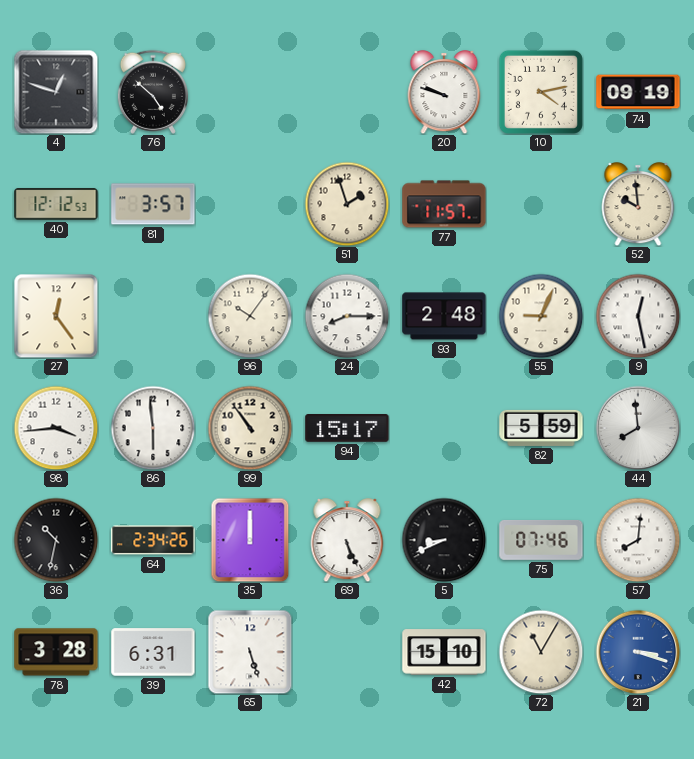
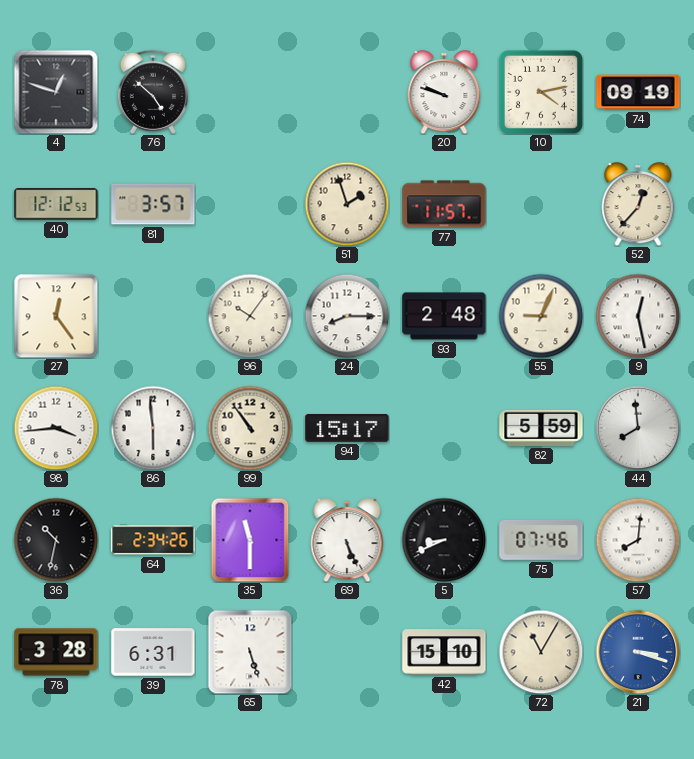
52: 9:59 -> 12:37
35: 12:00 -> 11:30
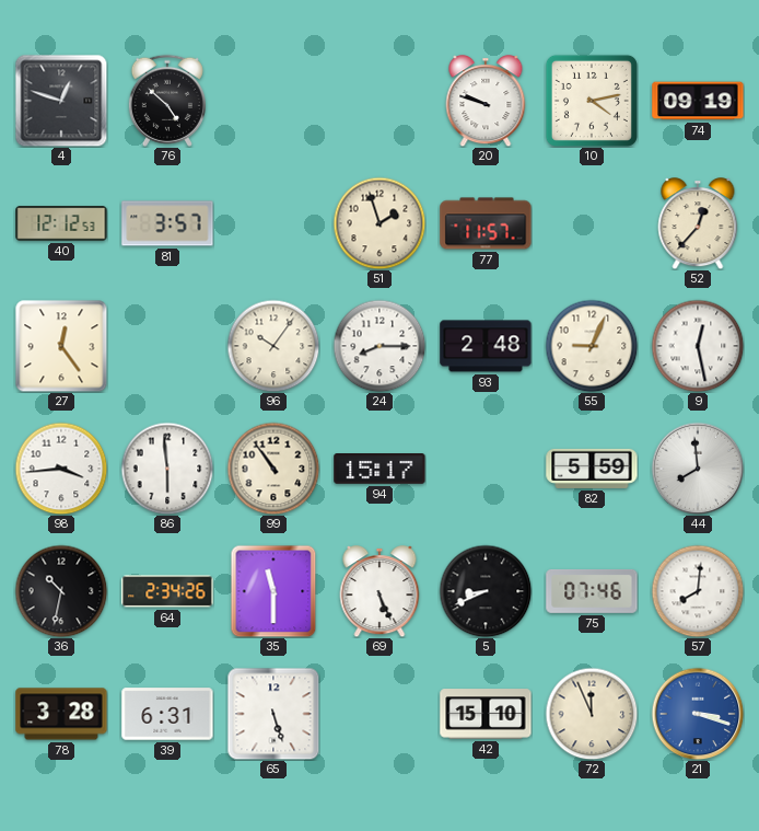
72: 11:05 -> 11:56
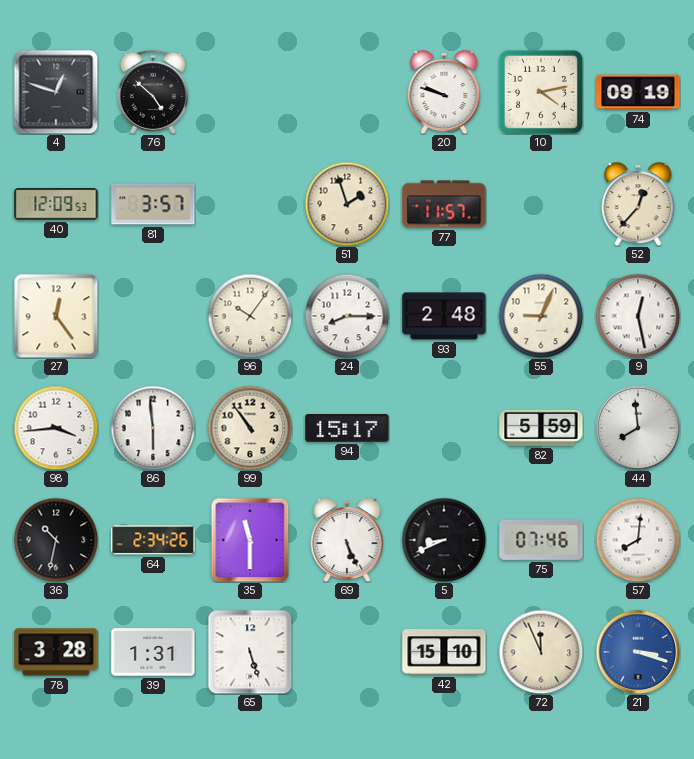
40: 12:12 -> 12:09
39: 6:31 -> 1:31
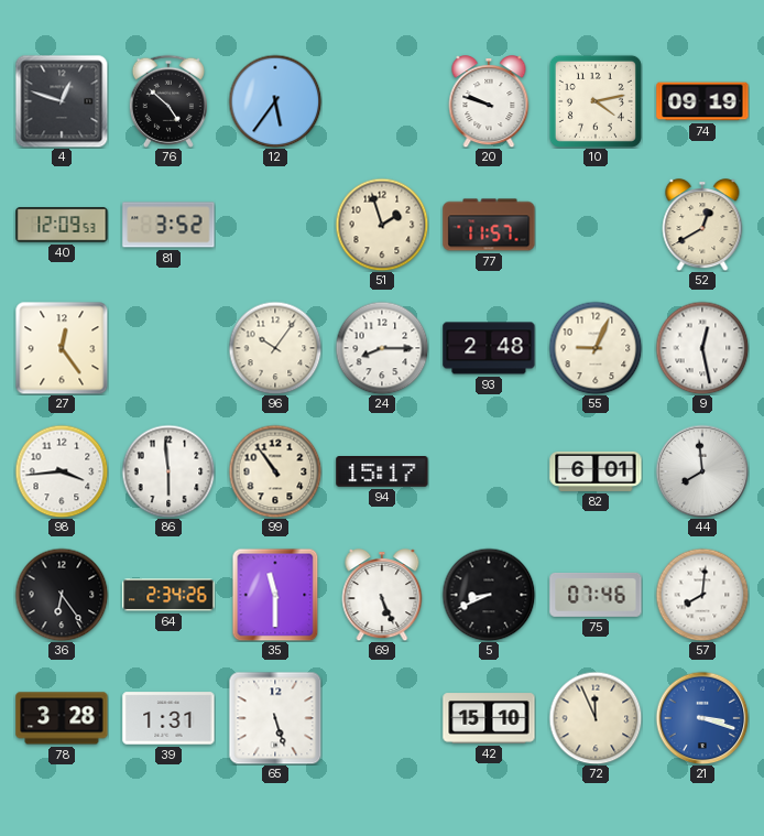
12: none -> 5:36
81: 3:57 -> 3:52
52: 12:37 -> 12:40
82: 5:59 -> 6:01
36: 10:32 -> 6:24
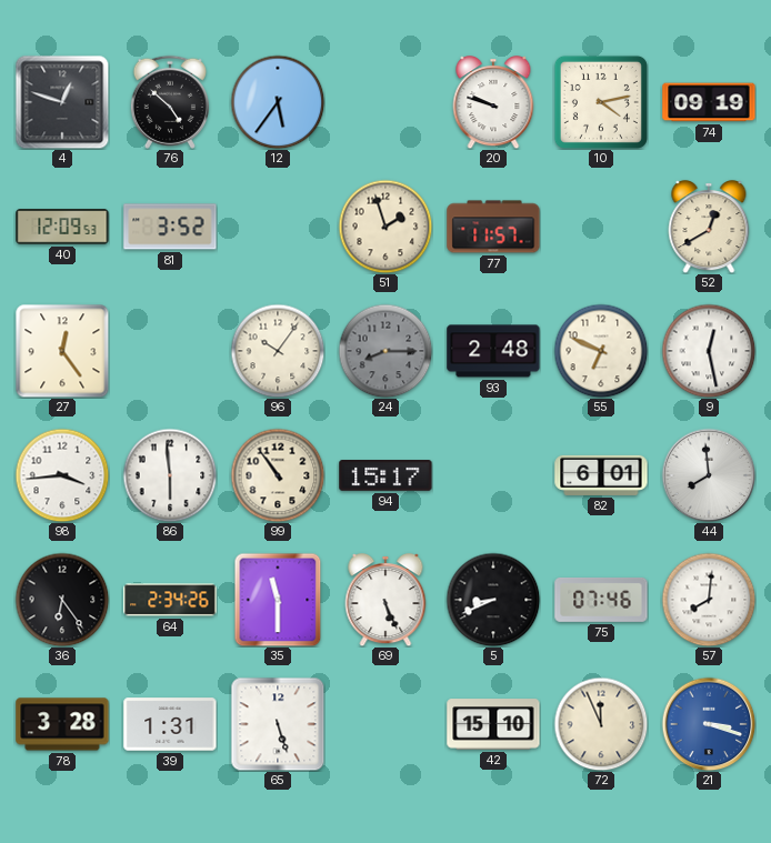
24 dial: white -> grey
55: 9:04 -> 6:49
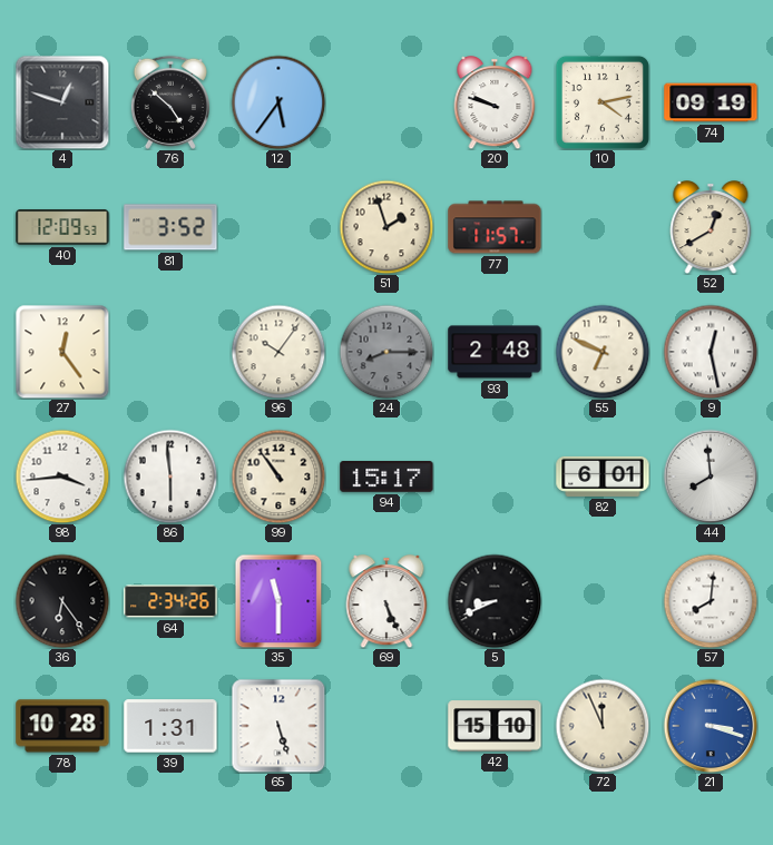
75: 07:46 -> none
78: 3:28 -> 10:28
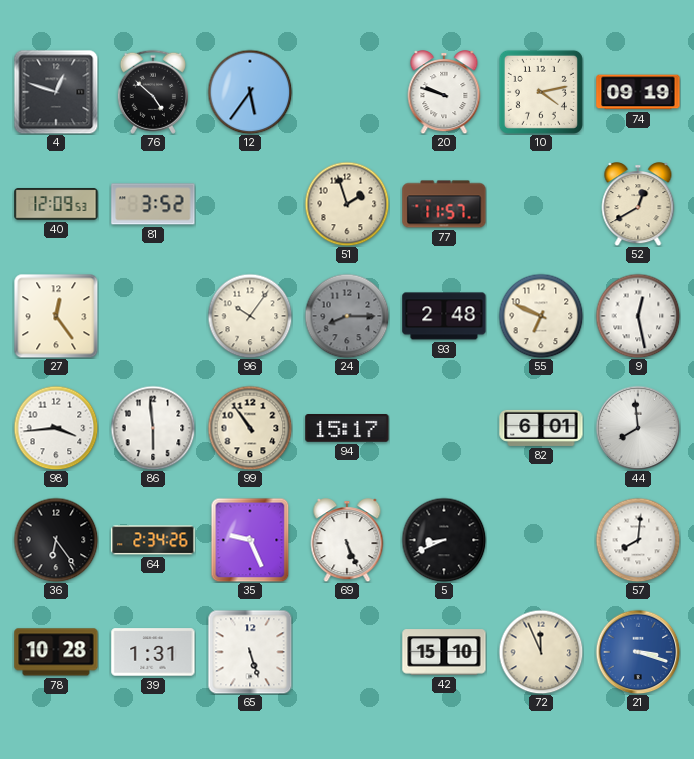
35: 11:30 -> 9:26
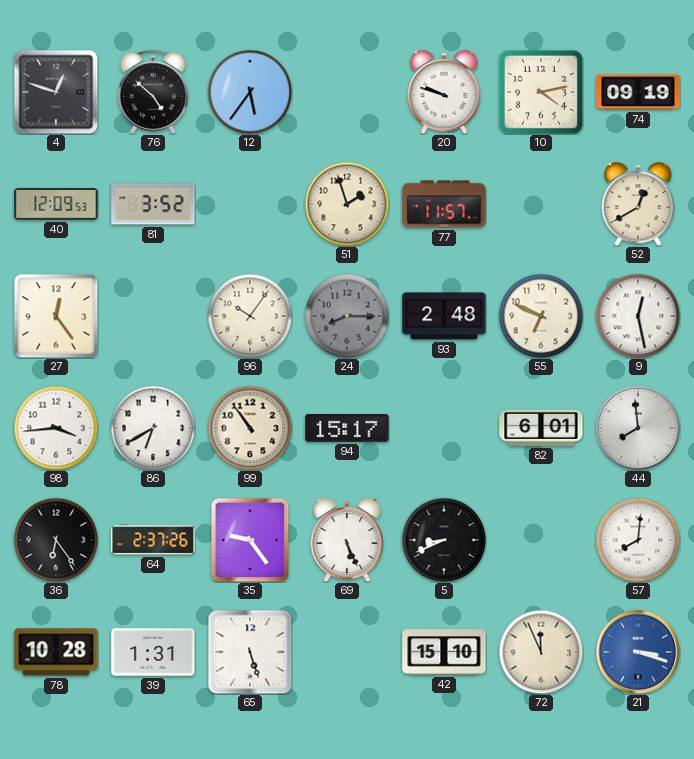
86: 5:59 -> 6:40
64: 2:34 -> 2:37
35: 9:26 -> 9:24
